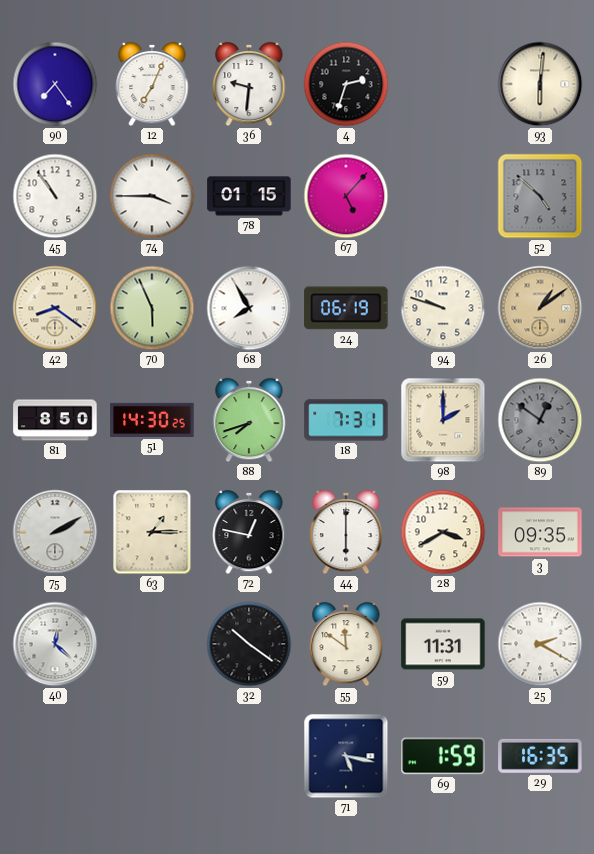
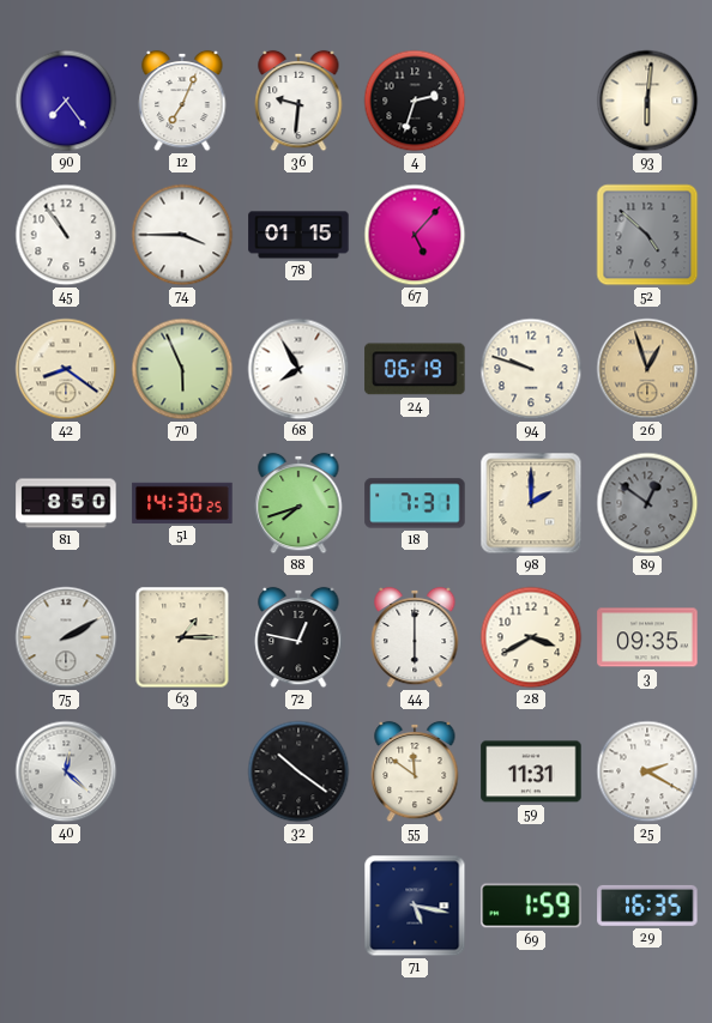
26: 1:09 -> 12:57
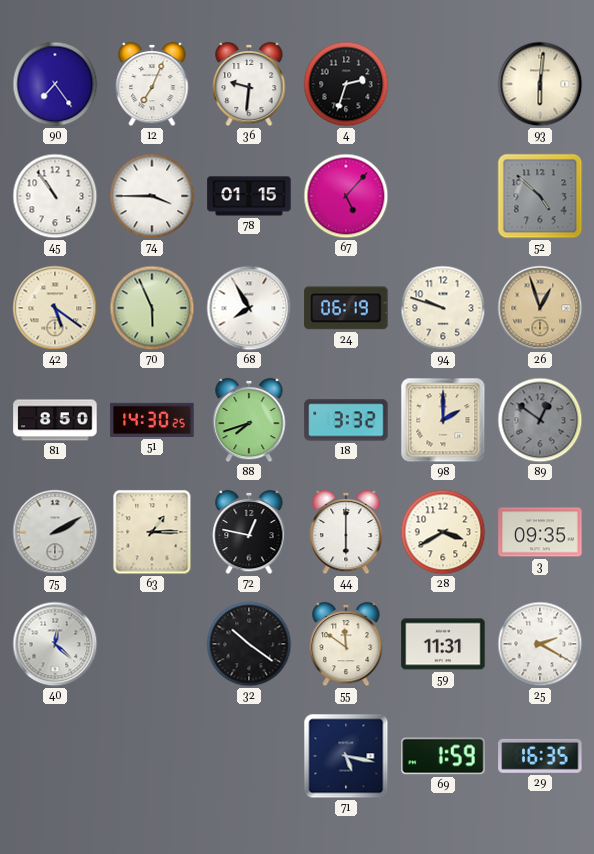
42: 8:21 -> 5:21
18: 7:31 -> 3:32
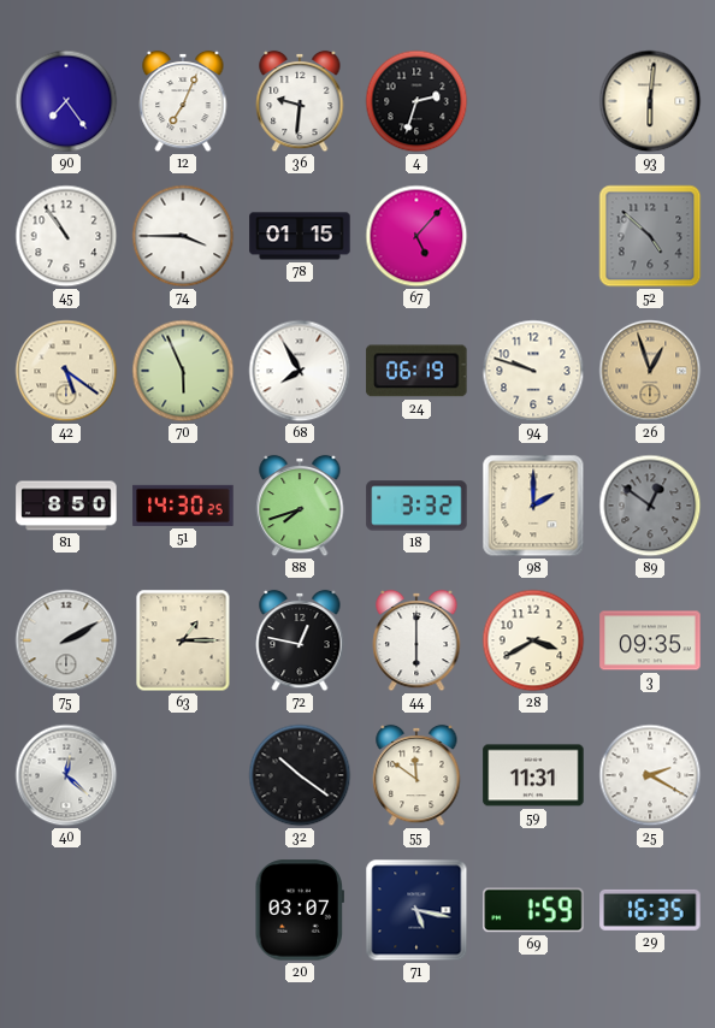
20: none -> 03:07
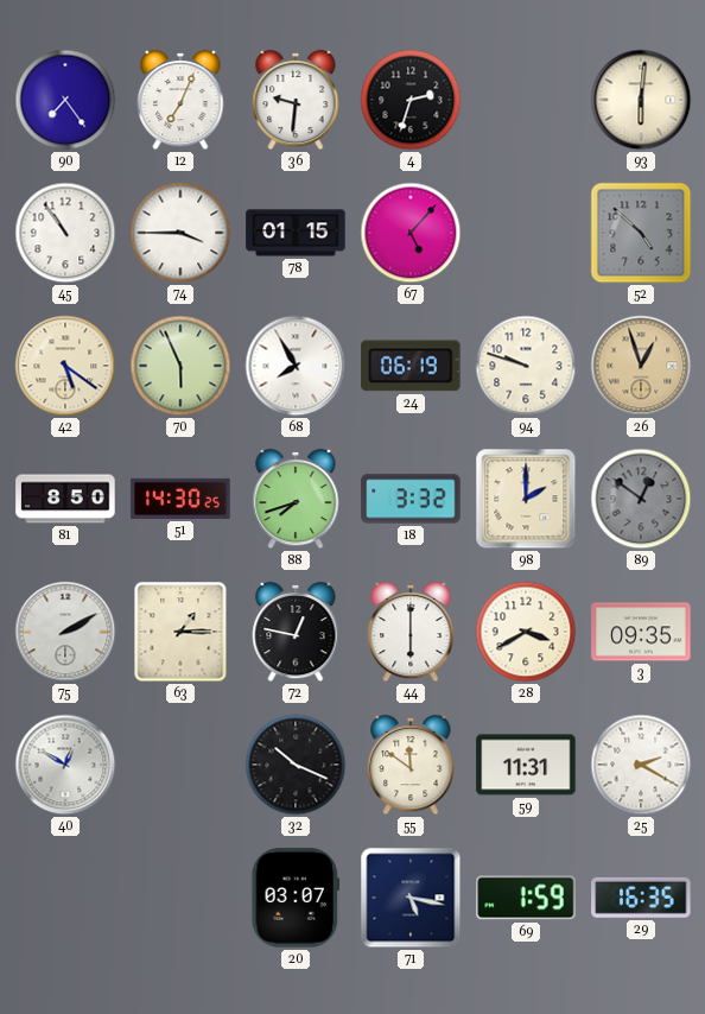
40: 12:22 -> 12:50
32: 10:21 -> 10:19
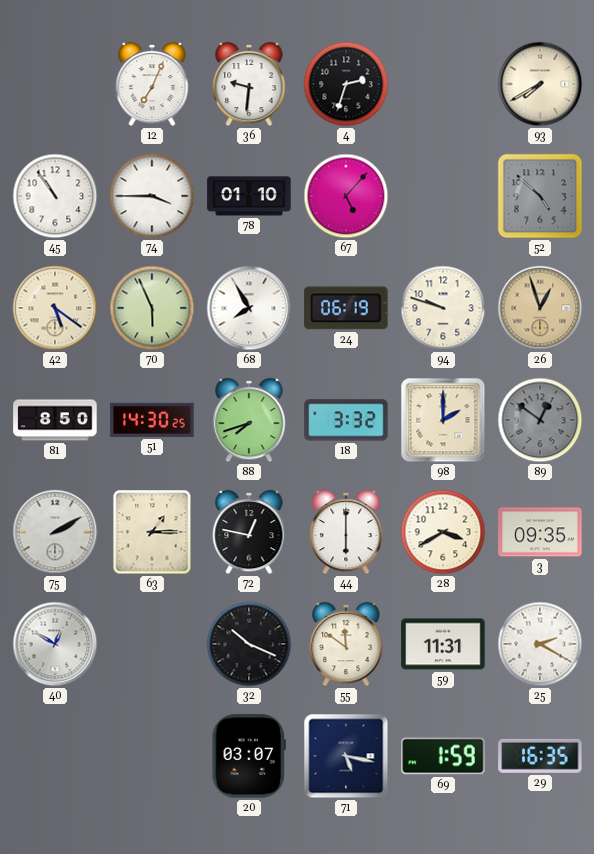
90: 7:24 -> none
93: 6:01 -> 7:40
78: 01:15 -> 01:10
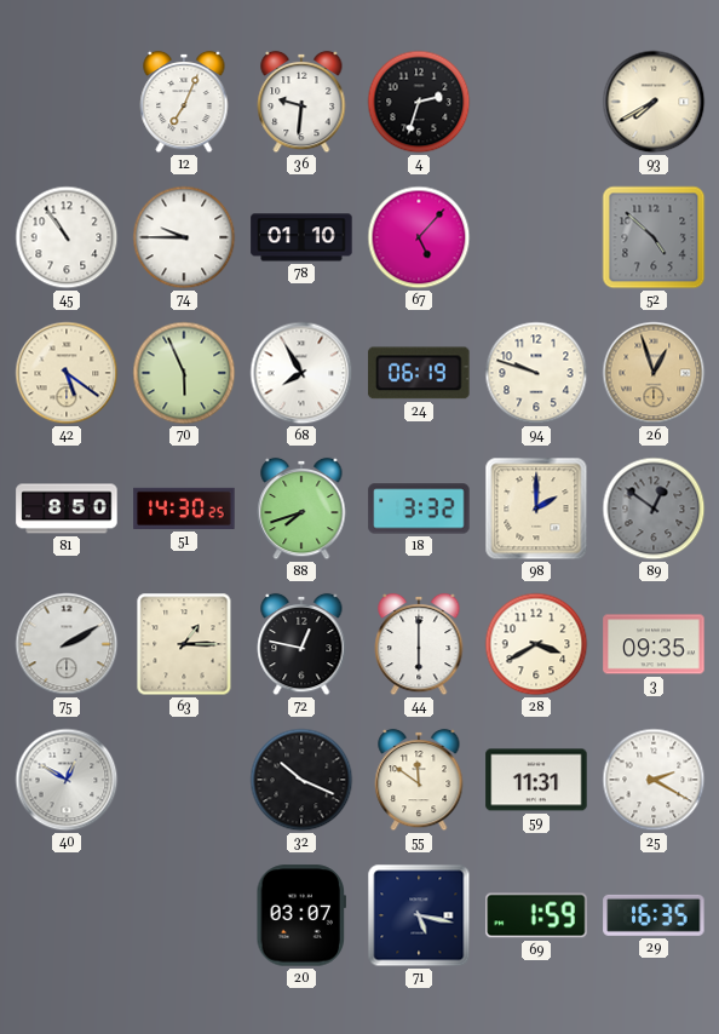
74: 3:45 -> 9:45
